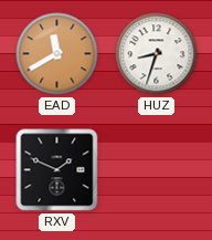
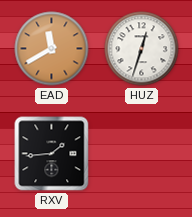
HUZ: 8:33 -> 12:33
RXV: 1:49 -> 1:44
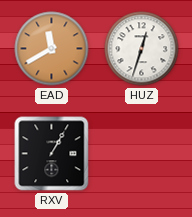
RXV: 1:44 -> 1:05
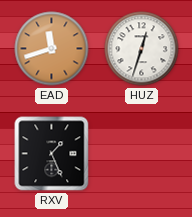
EAD: 11:40 -> 11:42
RXV: 1:05 -> 1:26
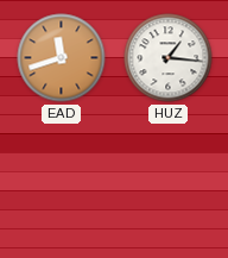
HUZ: 12:33 -> 1:16
RXV: 1:26 -> none
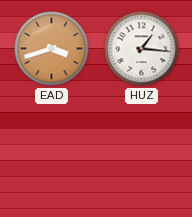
EAD: 11:42 -> 3:42
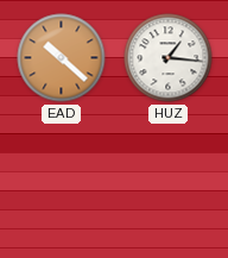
EAD: 3:42 -> 10:22
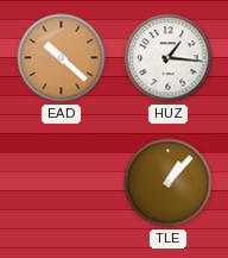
TLE: none -> 1:07
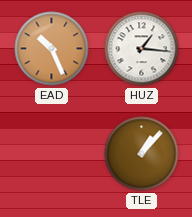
EAD: 10:22 -> 10:26
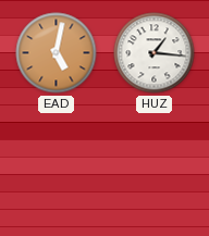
EAD: 10:26 -> 5:02
TLE: 1:07 -> none
